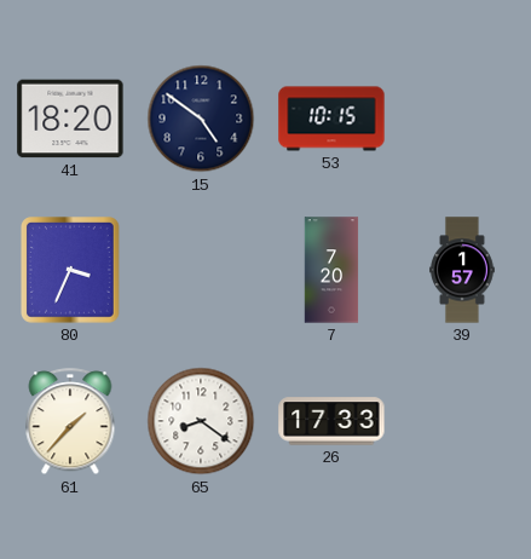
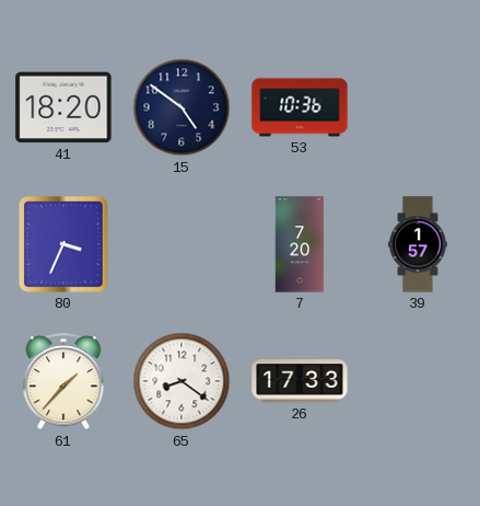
53: 10:15 -> 10:36
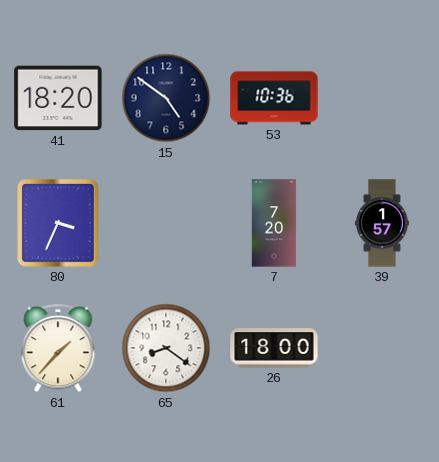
26: 17:33 -> 18:00
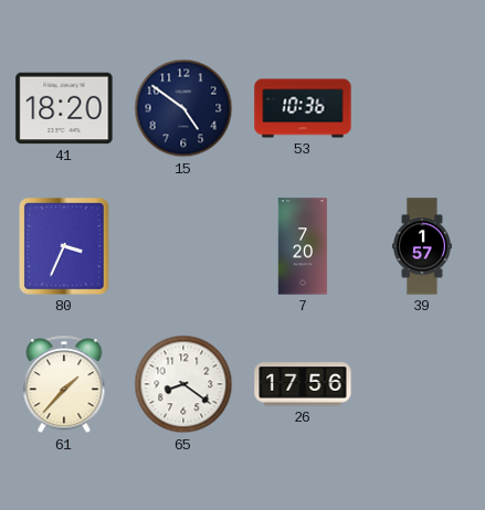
26: 18:00 -> 17:56
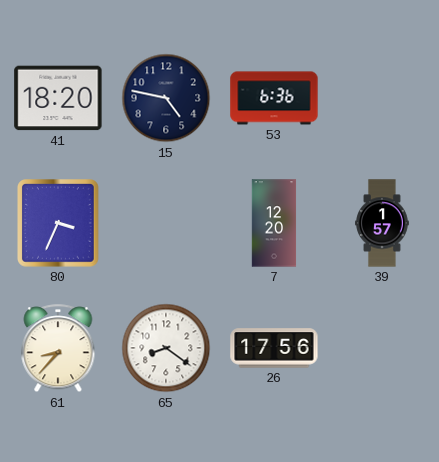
15: 4:51 -> 4:47
53: 10:36 -> 6:36
7: 7:20 -> 12:20
61: 1:37 -> 8:37
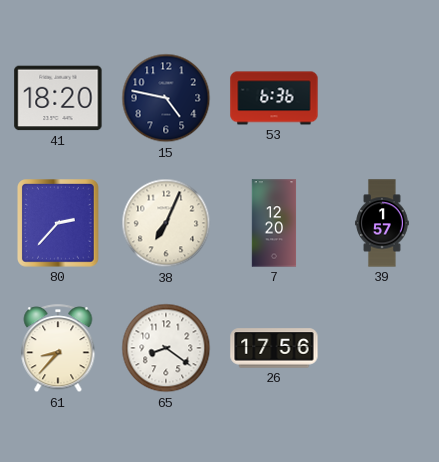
80: 3:34 -> 2:37
38: none -> 7:04
